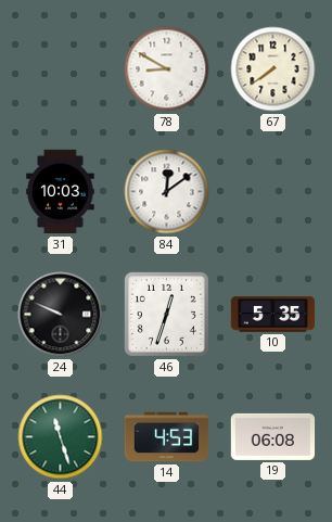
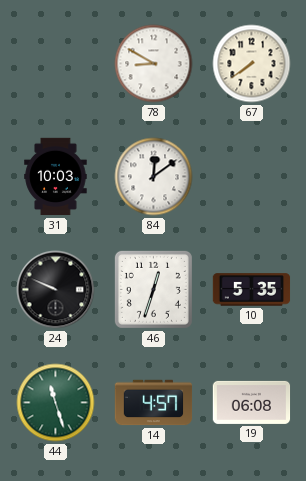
14: 4:53 -> 4:57
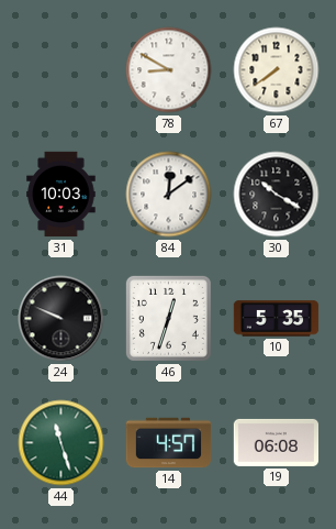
30: none -> 10:20
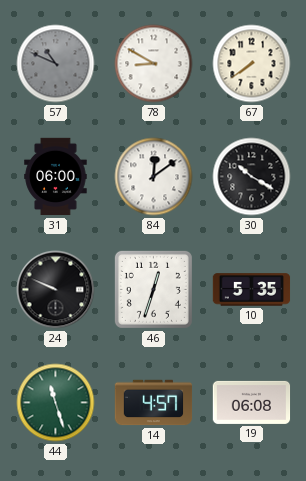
57: none -> 10:49
31: 10:03 -> 06:00
